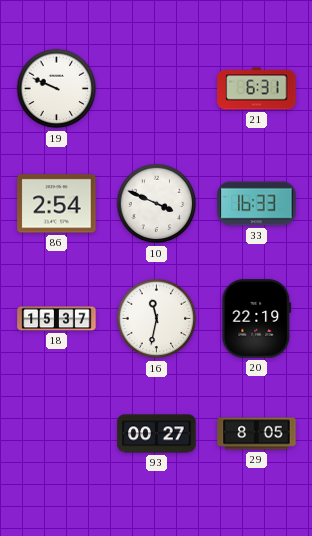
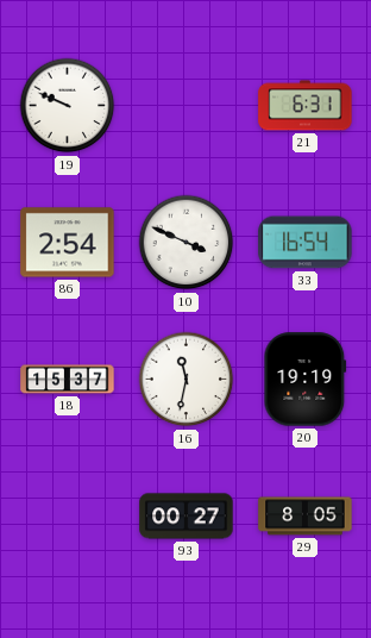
33: 16:33 -> 16:54
20: 22:19 -> 19:19
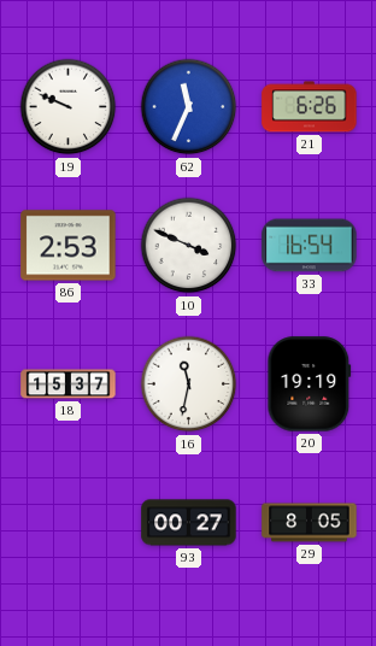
62: none -> 11:34
21: 6:31 -> 6:26
86: 2:54 -> 2:53
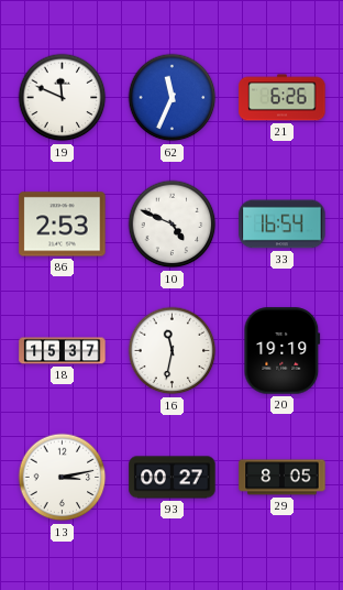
19: 9:49 -> 11:49
10: 3:49 -> 4:49
13: none -> 3:13
